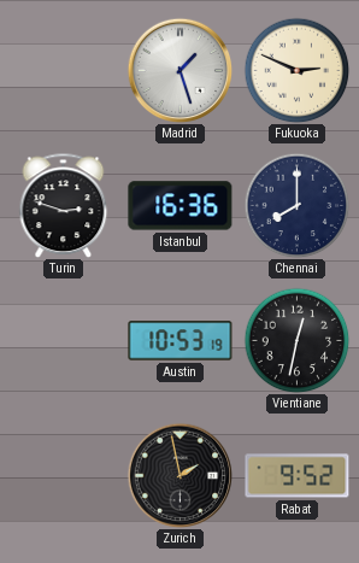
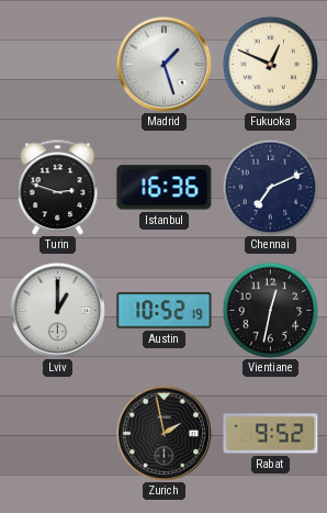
Fukuoka: 2:49 -> 12:49
Chennai: 8:00 -> 7:11
Lviv: none -> 1:00
Austin: 10:53 -> 10:52
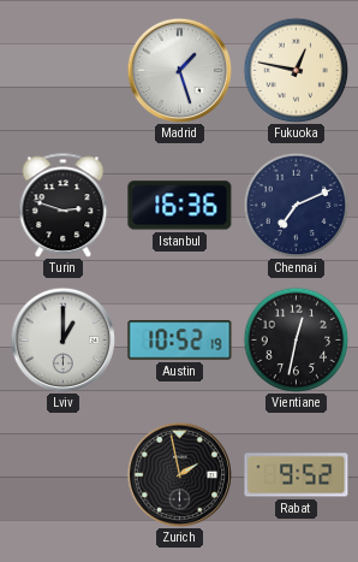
Fukuoka: 12:49 -> 12:47
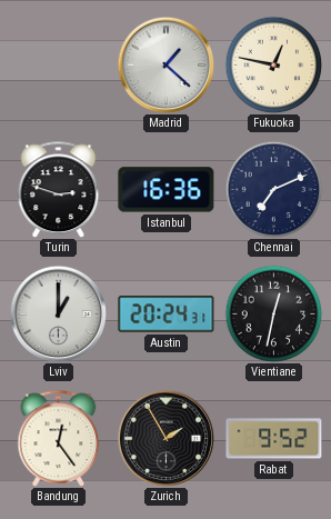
Madrid: 1:27 -> 1:22
Austin: 10:52 -> 20:24
Bandung: none -> 12:24
Zurich: 1:58 -> 1:55
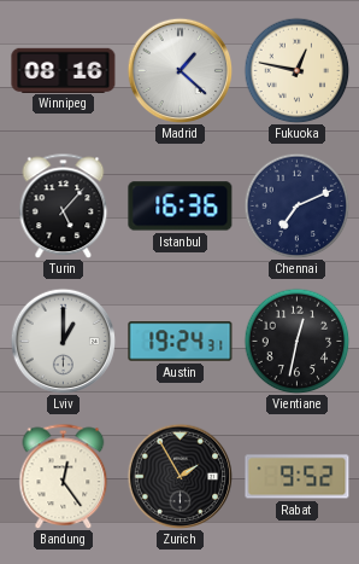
Winnipeg: none -> 08:16
Turin: 2:48 -> 5:07
Austin: 20:24 -> 19:24
